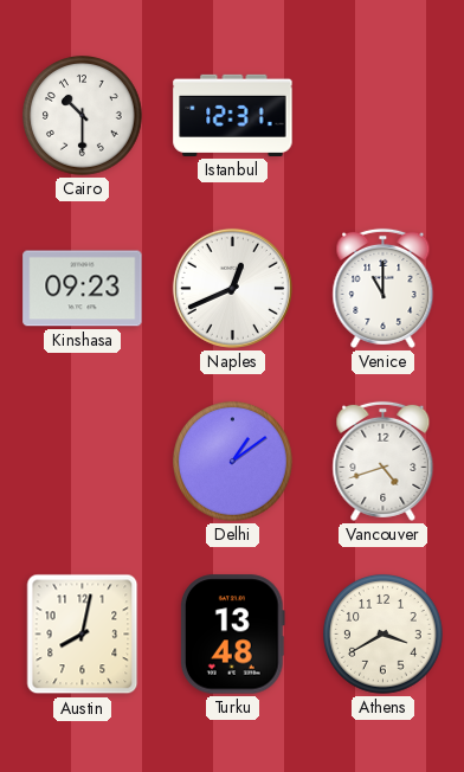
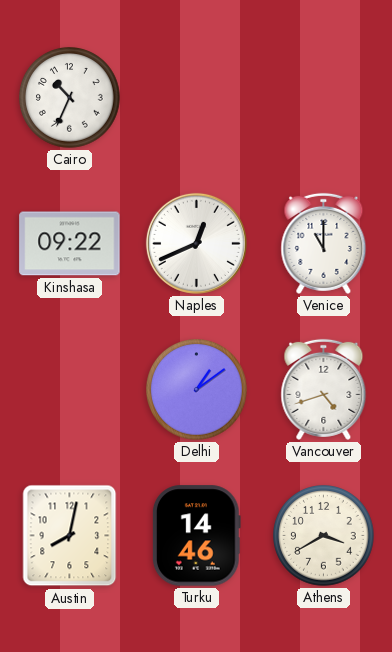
Cairo: 10:30 -> 10:34
Istanbul: 12:31 -> none
Kinshasa: 09:23 -> 09:22
Turku: 13:48 -> 14:46
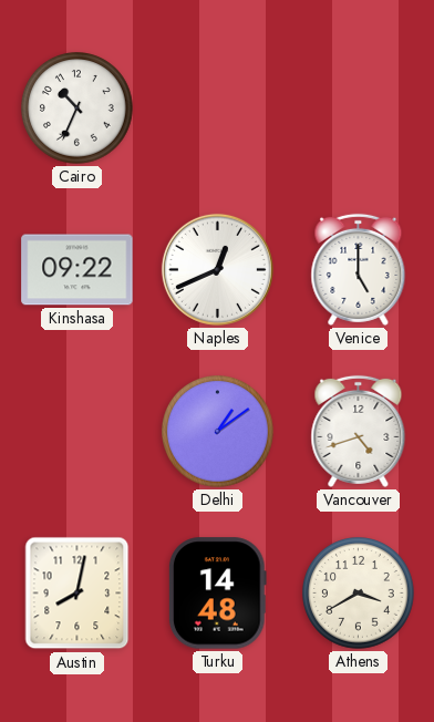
Venice: 11:00 -> 5:00
Turku: 14:46 -> 14:48
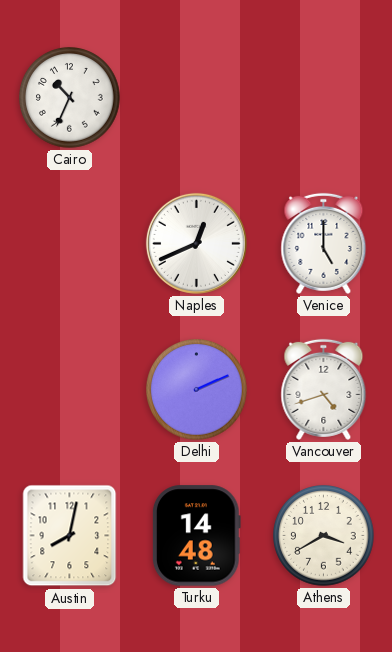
Kinshasa: 09:22 -> none
Delhi: 1:09 -> 2:11
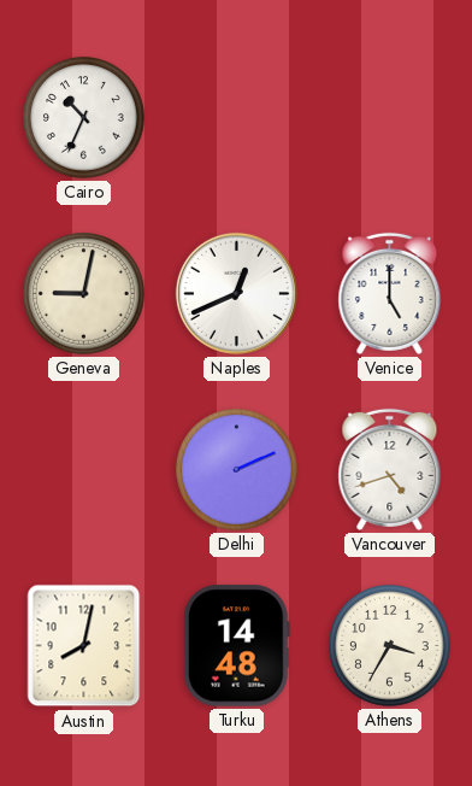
Geneva: none -> 9:02
Athens: 3:40 -> 3:35
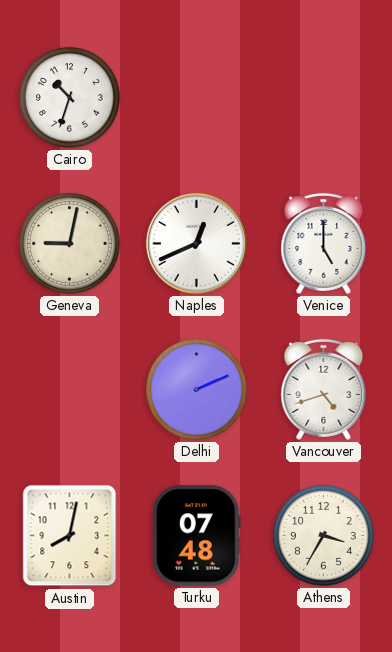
Cairo: 10:34 -> 10:33
Turku: 14:48 -> 07:48
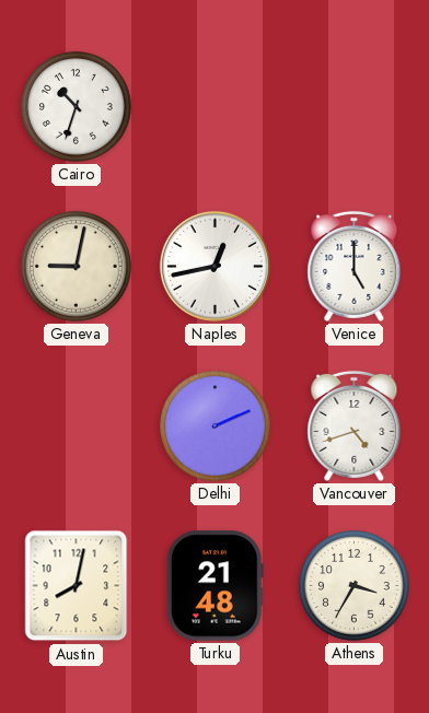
Naples: 12:41 -> 12:43
Turku: 07:48 -> 21:48
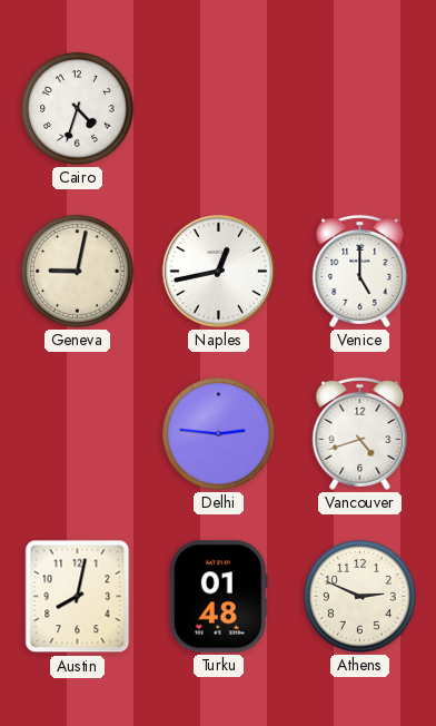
Cairo: 10:33 -> 4:33
Delhi: 2:11 -> 2:46
Turku: 21:48 -> 01:48
Athens: 3:35 -> 2:49
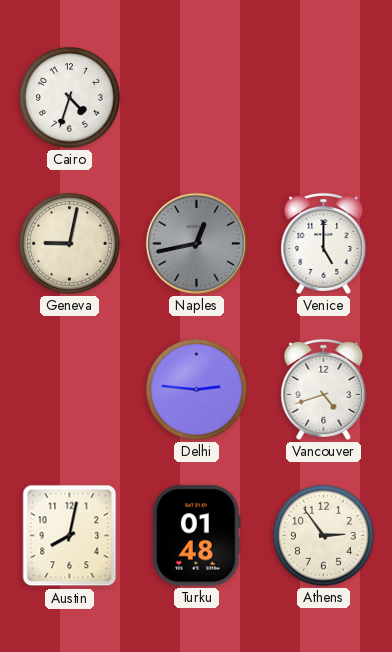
Naples dial: white -> grey
Athens: 2:49 -> 2:54
